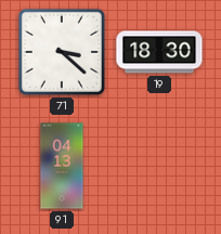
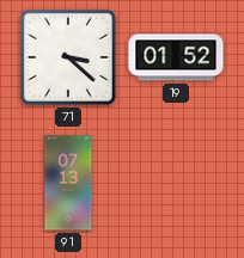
19: 18:30 -> 01:52
91: 04:13 -> 07:13
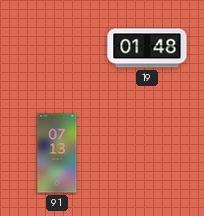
71: 3:22 -> none
19: 01:52 -> 01:48
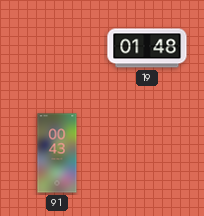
91: 07:13 -> 00:43
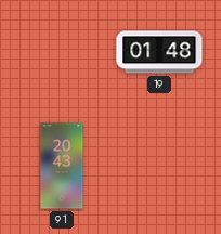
91: 00:43 -> 20:43
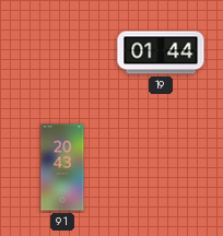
19: 01:48 -> 01:44
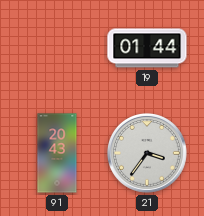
21: none -> 3:36
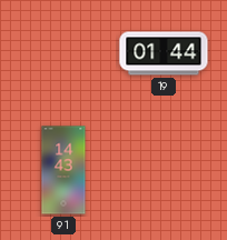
91: 20:43 -> 14:43
21: 3:36 -> none
